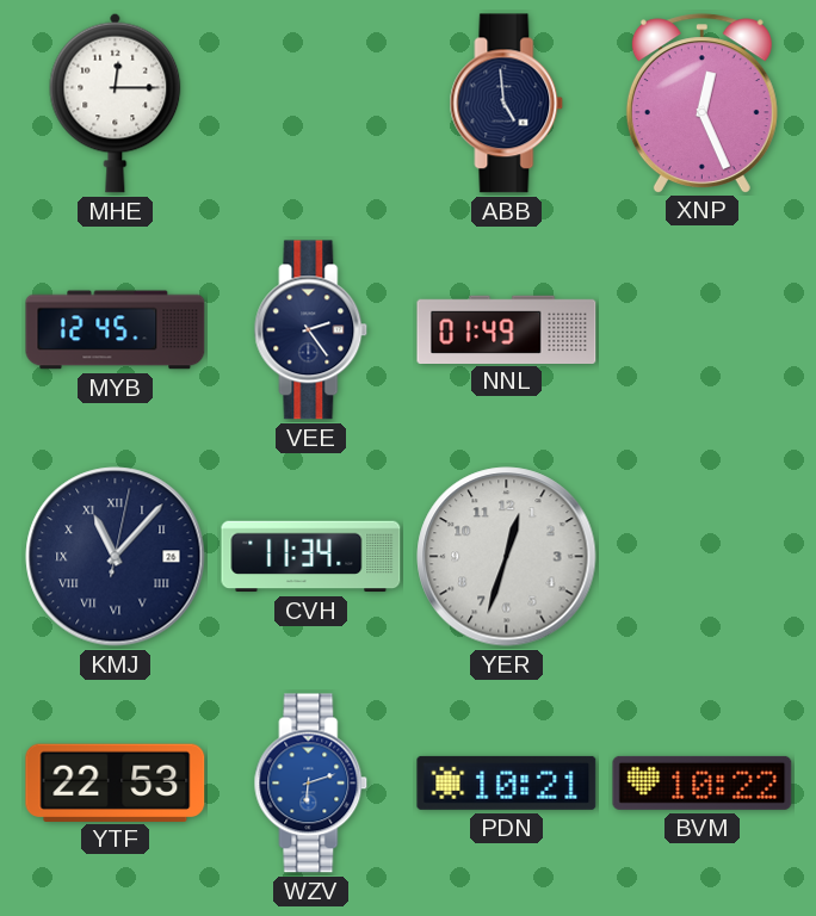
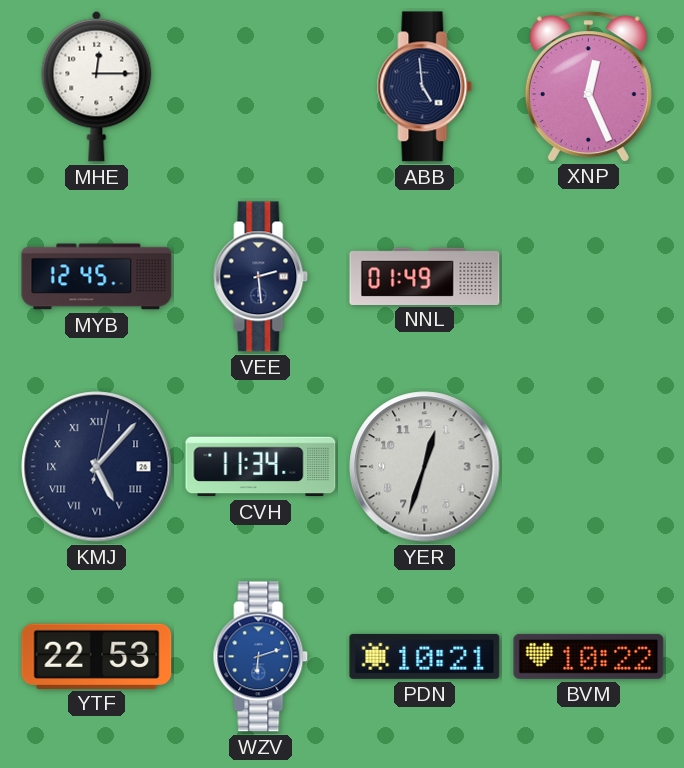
VEE: 2:24 -> 2:29
KMJ: 11:07 -> 5:07
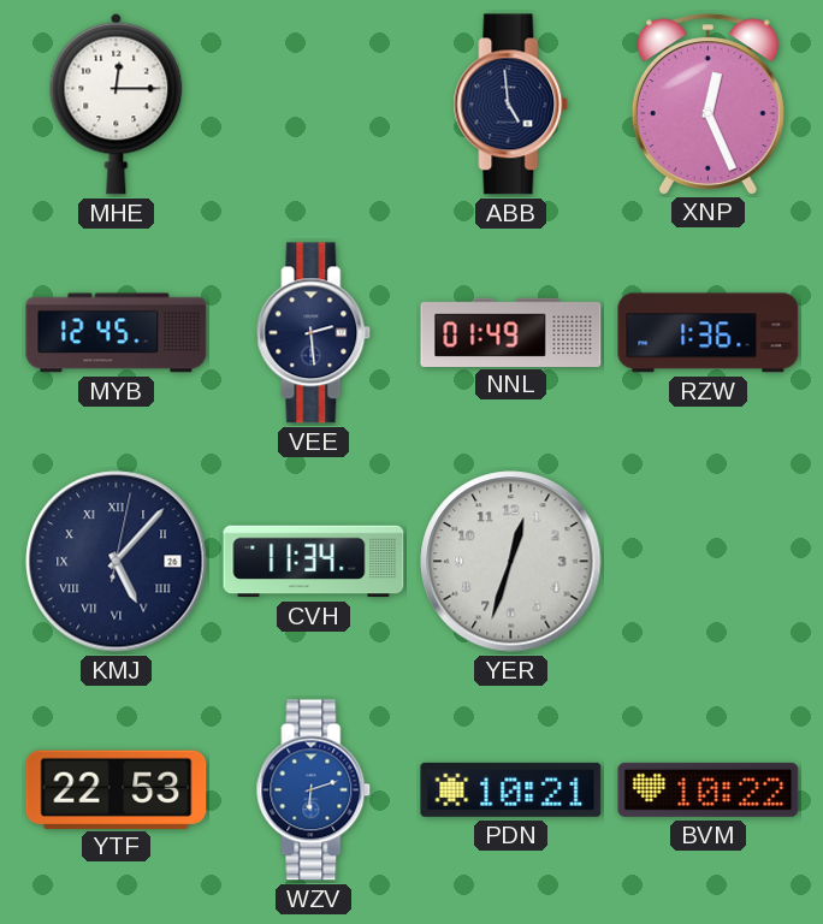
RZW: none -> 1:36
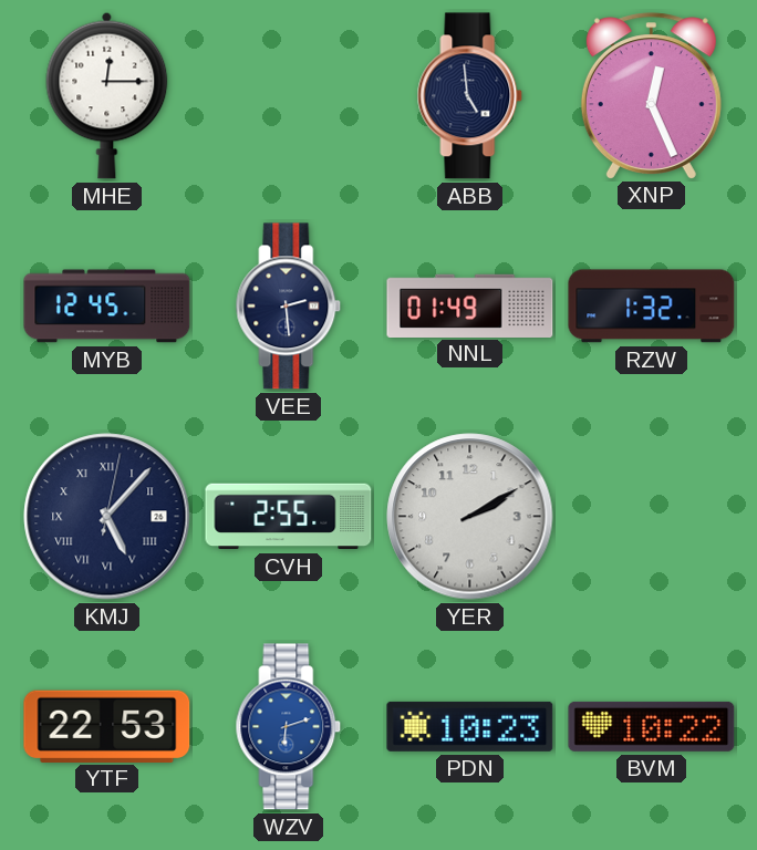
RZW: 1:36 -> 1:32
CVH: 11:34 -> 2:55
YER: 12:33 -> 2:10
PDN: 10:21 -> 10:23
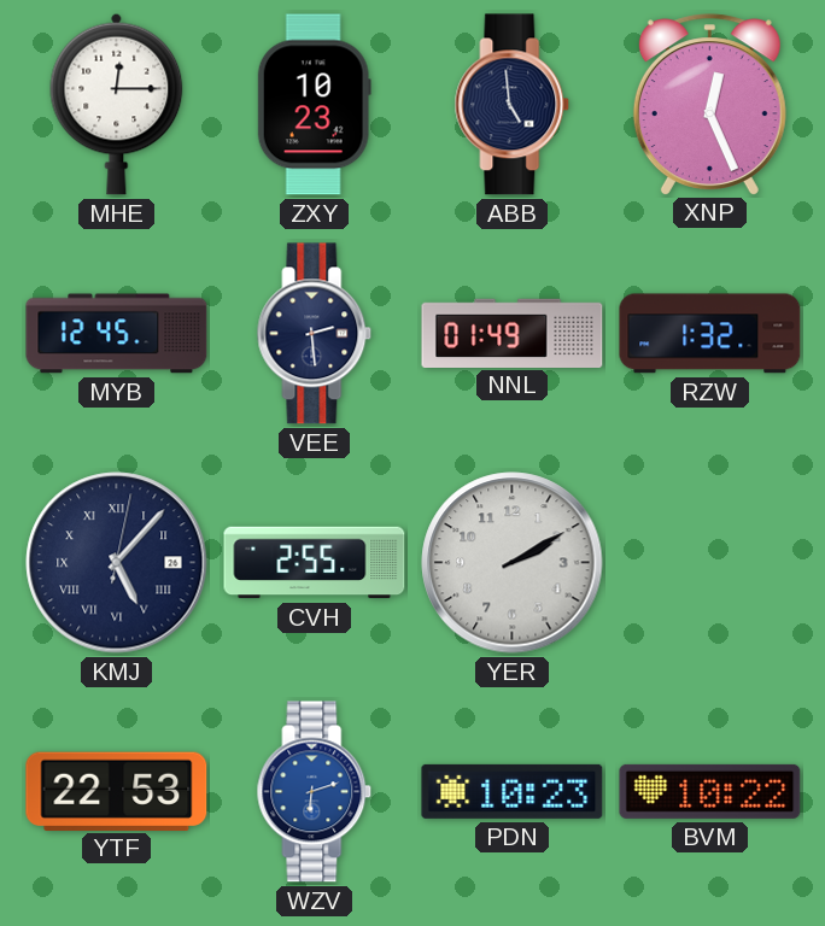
ZXY: none -> 10:23
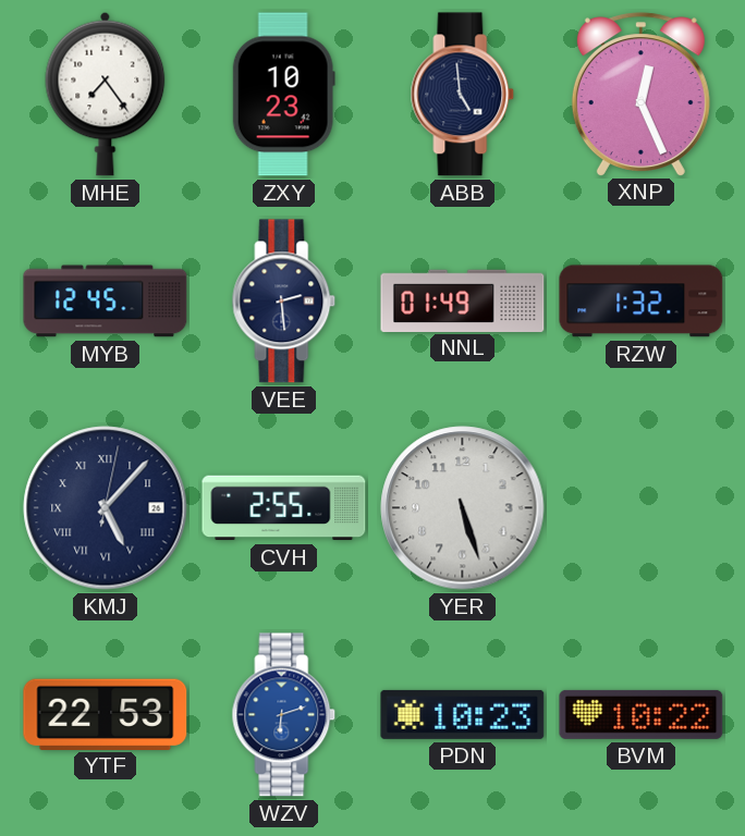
MHE: 12:15 -> 7:24
YER: 2:10 -> 5:27
